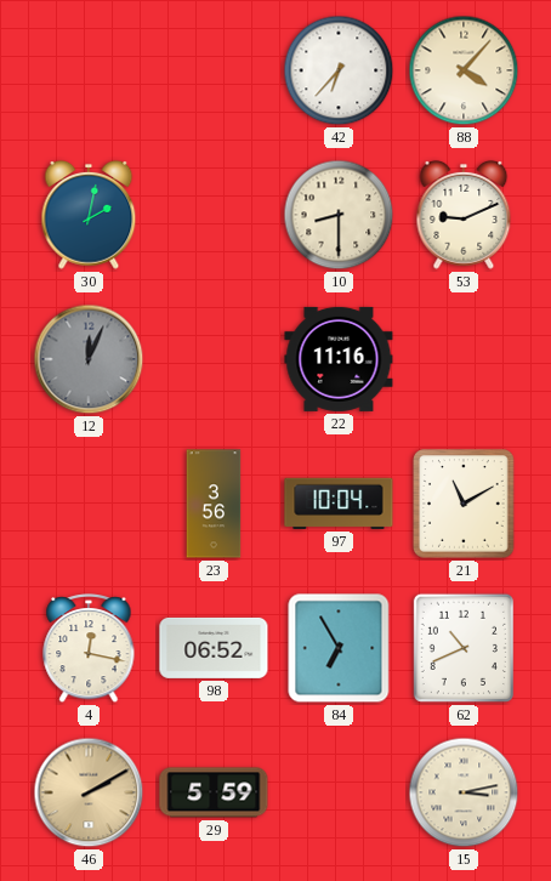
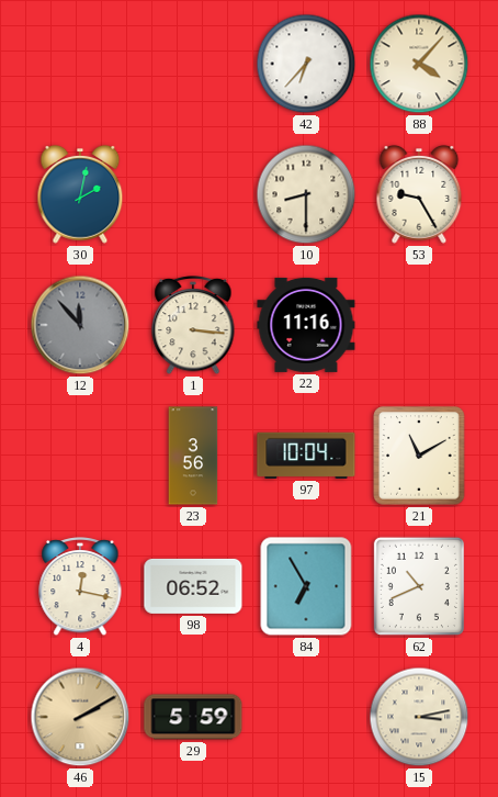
53: 9:11 -> 9:25
12: 12:04 -> 11:53
1: none -> 3:16
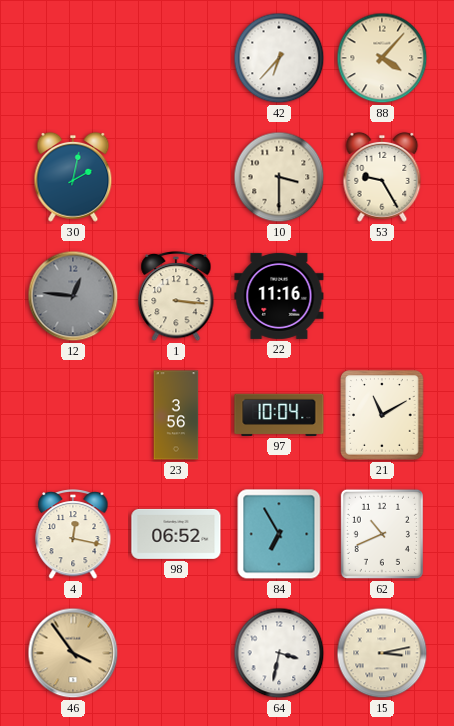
10: 8:30 -> 3:30
12: 11:53 -> 12:46
46: 2:10 -> 3:54
29: 5:59 -> none
64: none -> 3:32
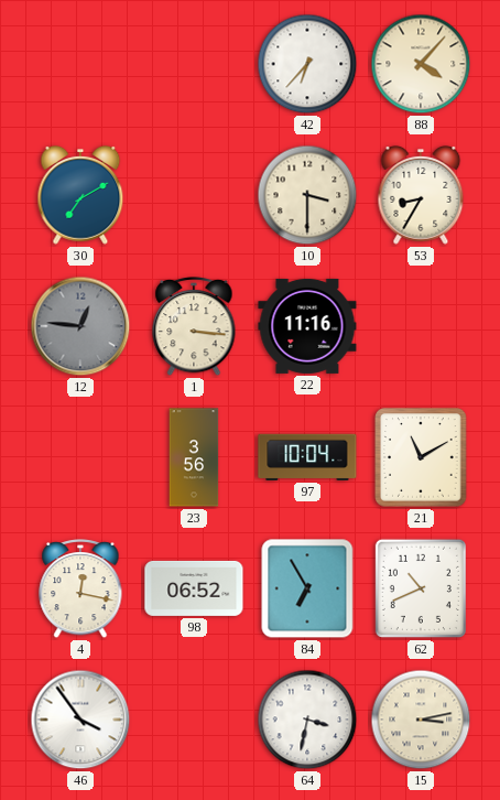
30: 2:02 -> 7:10
53: 9:25 -> 8:35
46 dial: champagne -> white
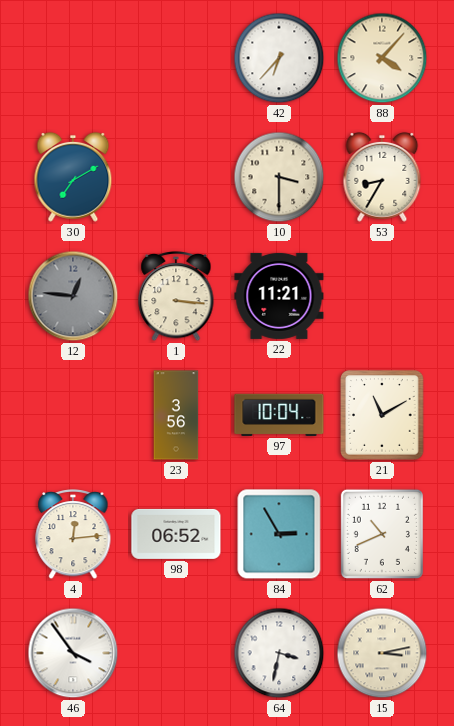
22: 11:16 -> 11:21
4: 12:17 -> 12:14
84: 6:55 -> 2:55
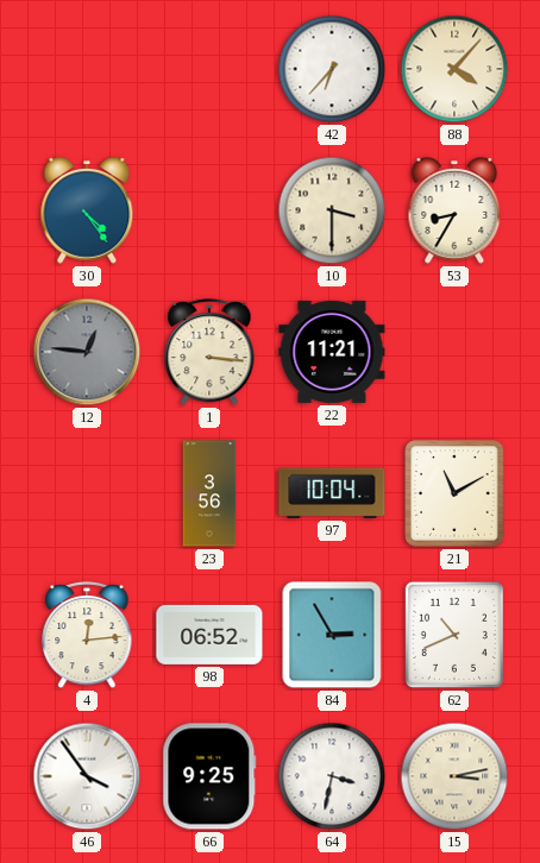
30: 7:10 -> 4:24
66: none -> 9:25
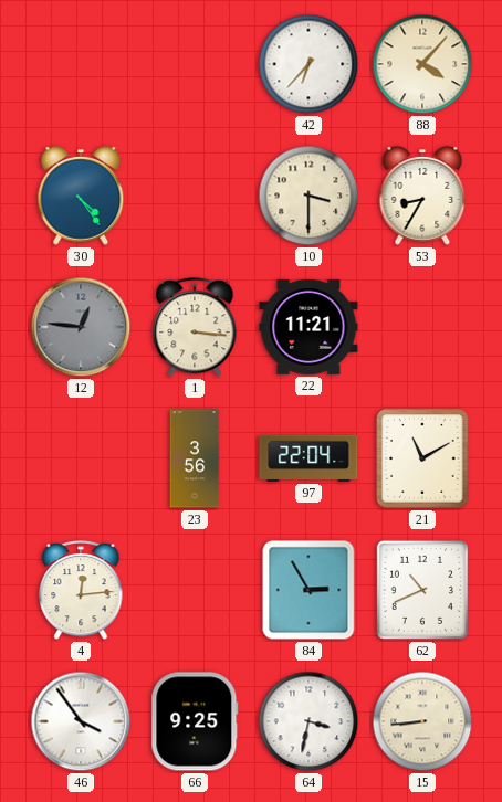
97: 10:04 -> 22:04
98: 06:52 -> none
15: 3:13 -> 8:44
